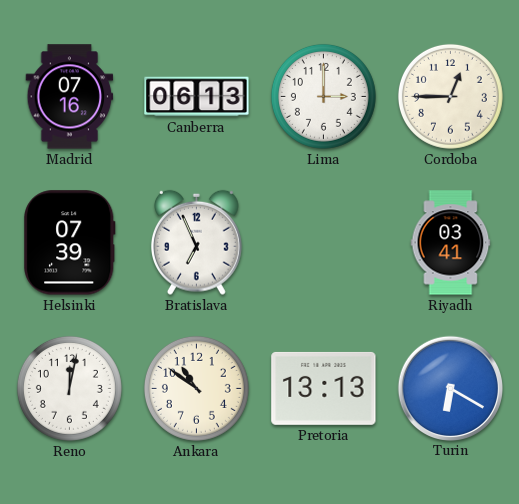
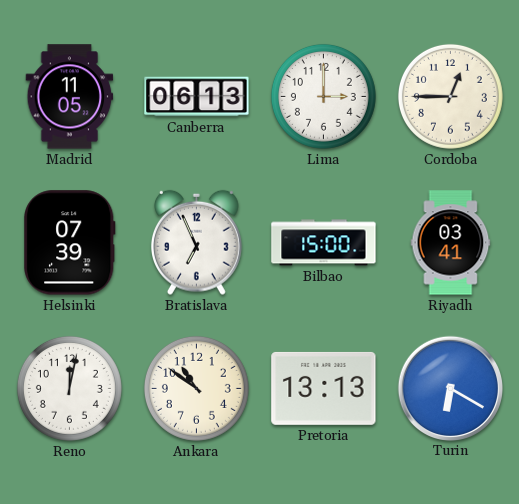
Madrid: 07:16 -> 11:05
Bilbao: none -> 15:00
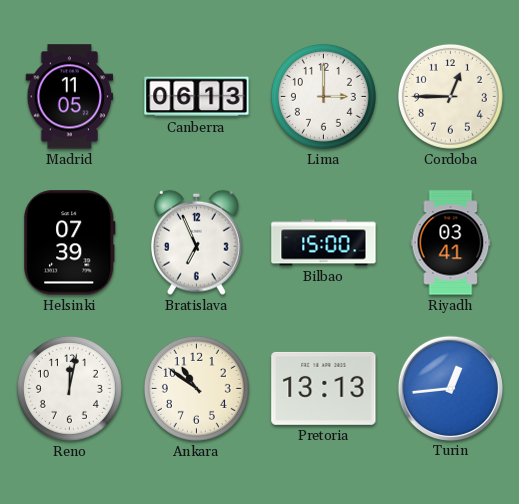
Turin: 6:20 -> 12:44
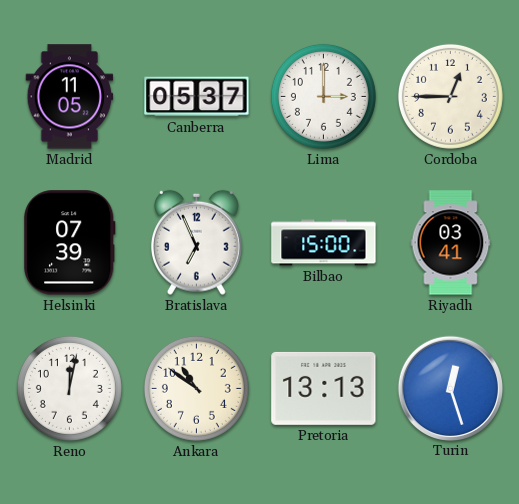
Canberra: 06:13 -> 05:37
Turin: 12:44 -> 12:27
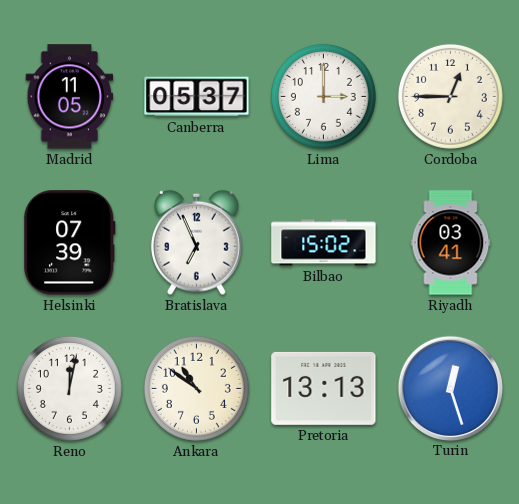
Bilbao: 15:00 -> 15:02
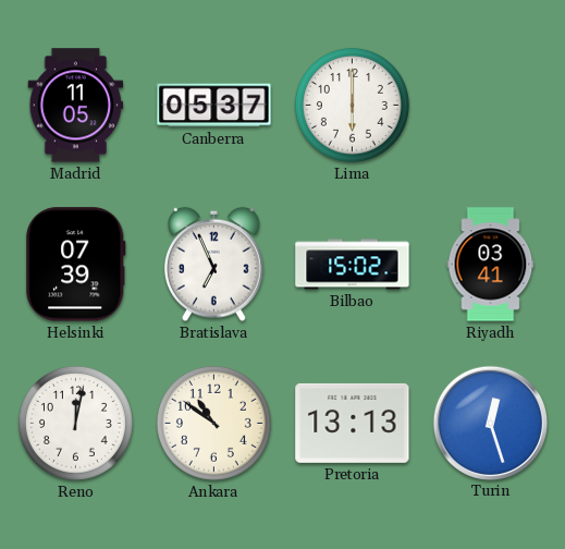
Lima: 3:00 -> 6:00
Cordoba: 12:45 -> none
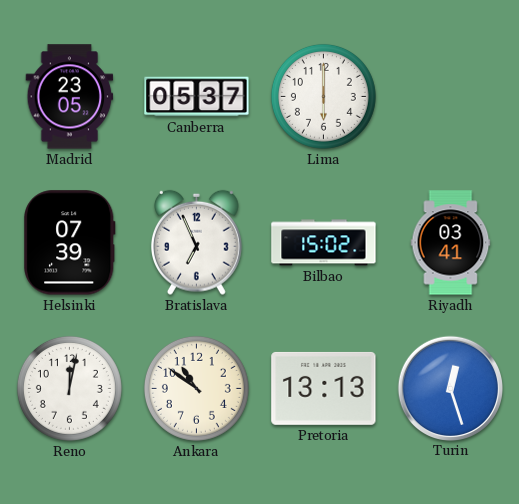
Madrid: 11:05 -> 23:05
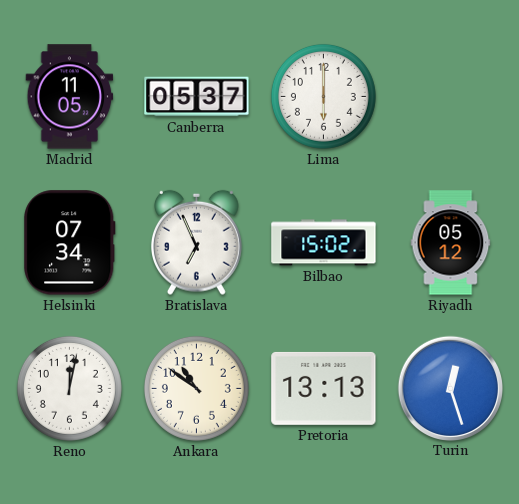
Madrid: 23:05 -> 11:05
Helsinki: 07:39 -> 07:34
Riyadh: 03:41 -> 05:12
